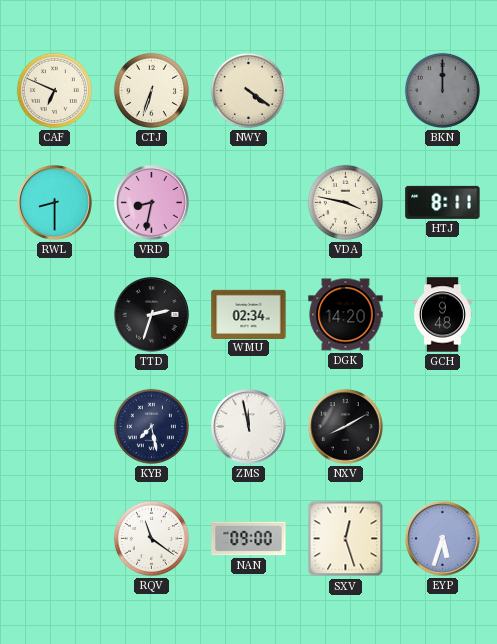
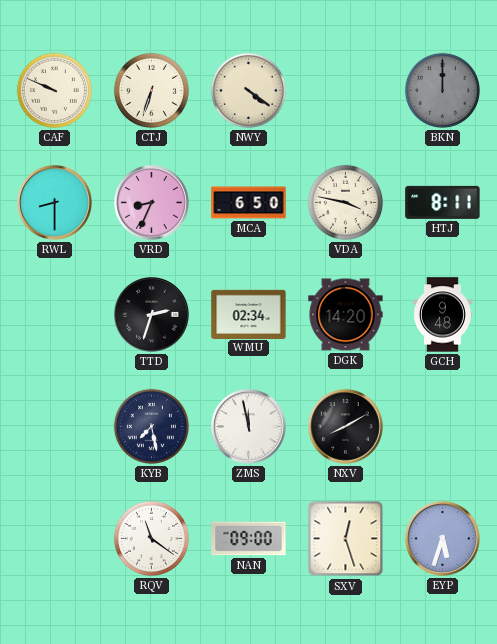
CAF: 6:49 -> 9:49
VRD: 8:32 -> 8:34
MCA: none -> 6:50
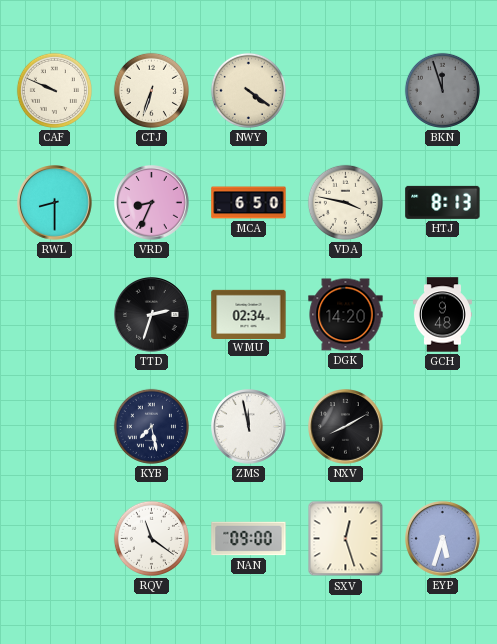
BKN: 12:00 -> 11:57
HTJ: 8:11 -> 8:13
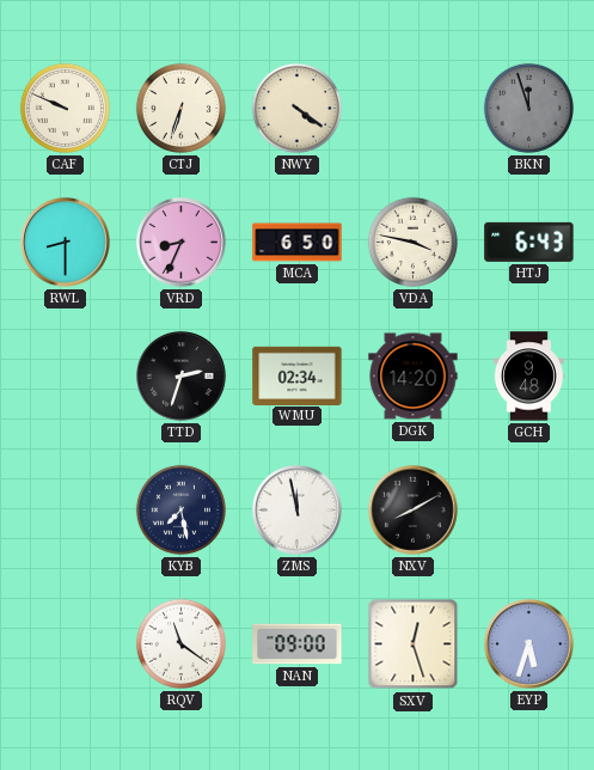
HTJ: 8:13 -> 6:43
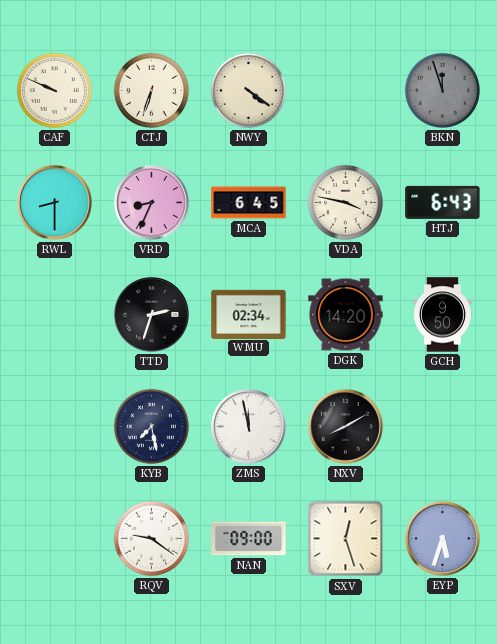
MCA: 6:50 -> 6:45
GCH: 9:48 -> 9:50
RQV: 11:21 -> 9:21
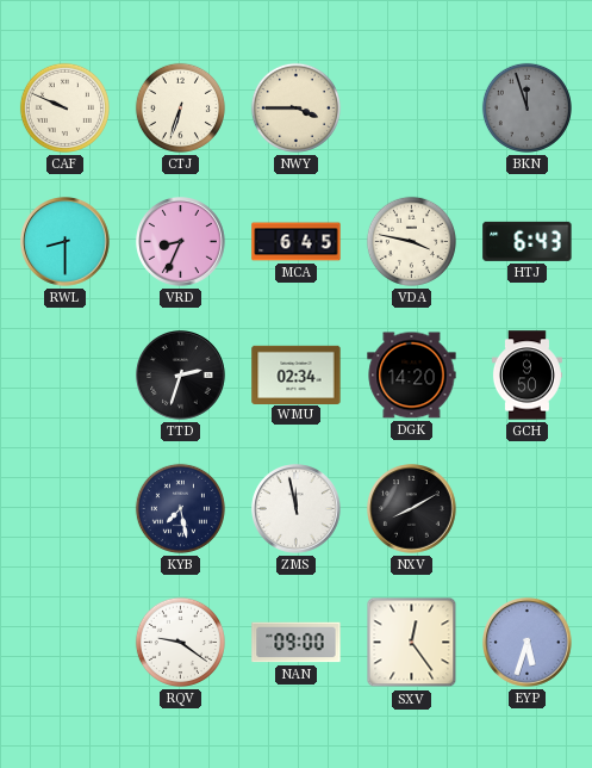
NWY: 4:21 -> 3:45
SXV: 12:27 -> 12:24
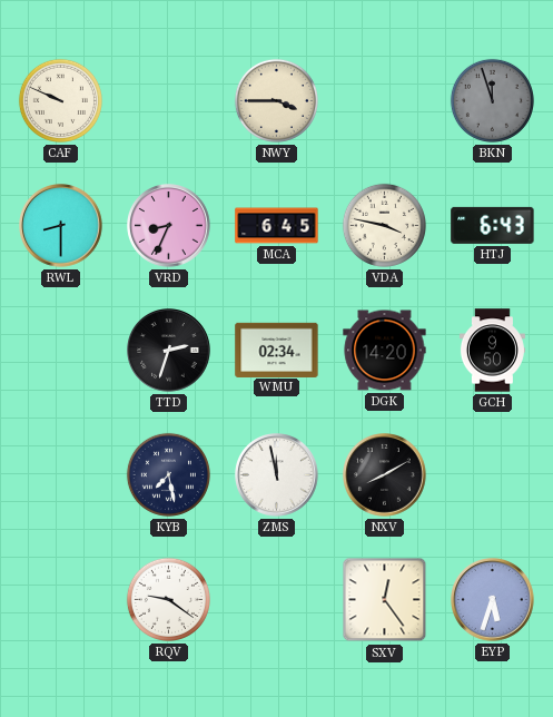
CTJ: 6:33 -> none
NAN: 09:00 -> none
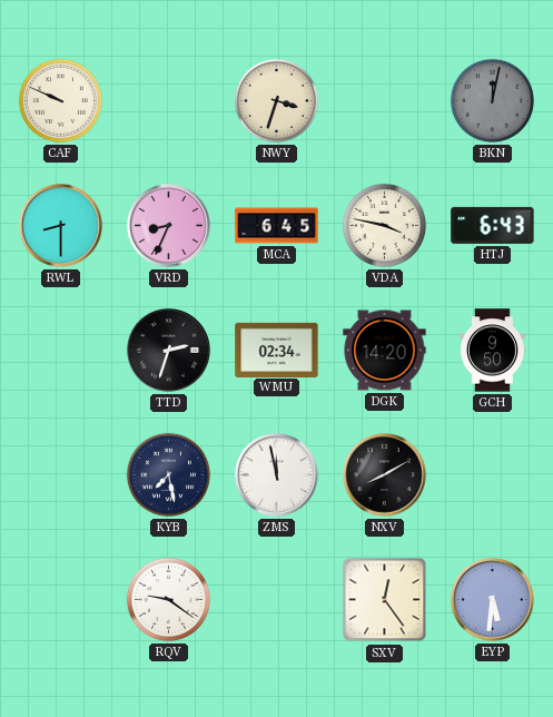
NWY: 3:45 -> 3:33
BKN: 11:57 -> 12:02
EYP: 5:33 -> 5:31
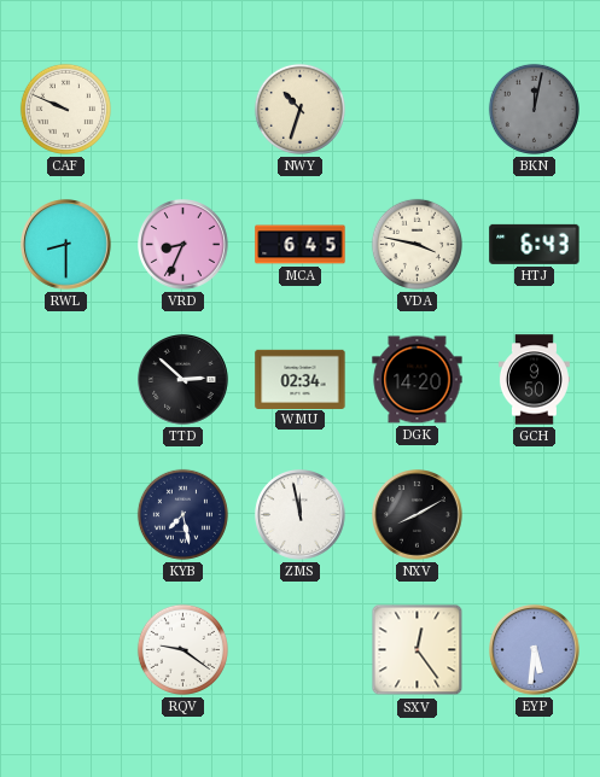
NWY: 3:33 -> 10:33
TTD: 2:33 -> 2:52
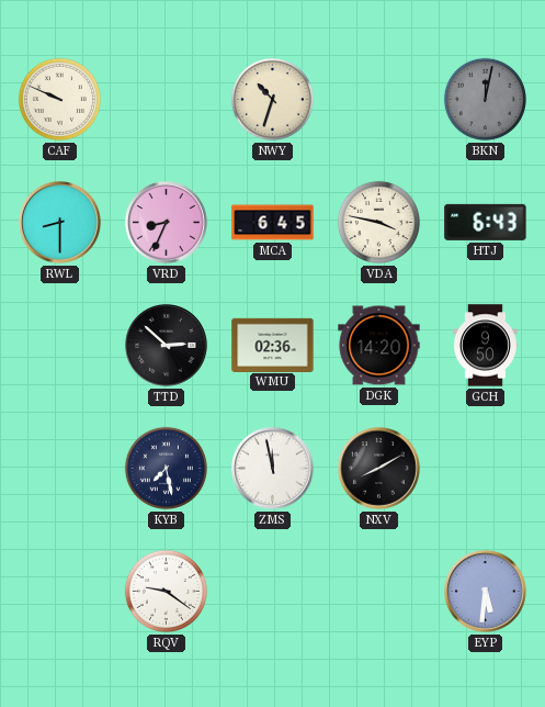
WMU: 02:34 -> 02:36
SXV: 12:24 -> none
